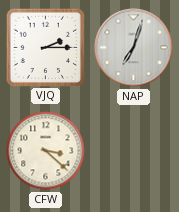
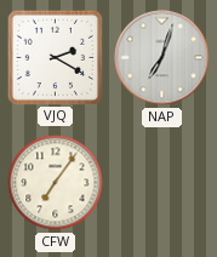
VJQ: 2:15 -> 2:20
CFW: 3:22 -> 7:06
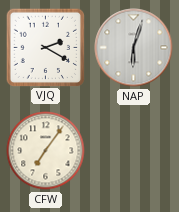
NAP: 7:03 -> 6:03
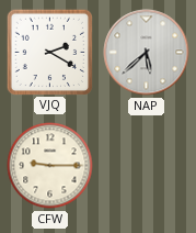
NAP: 6:03 -> 5:38
CFW: 7:06 -> 9:15
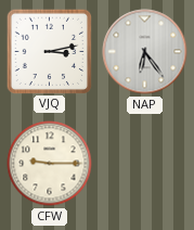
VJQ: 2:20 -> 3:13
NAP: 5:38 -> 6:24
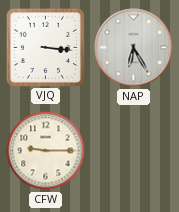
VJQ: 3:13 -> 3:16
NAP: 6:24 -> 6:25
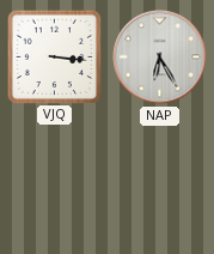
CFW: 9:15 -> none
